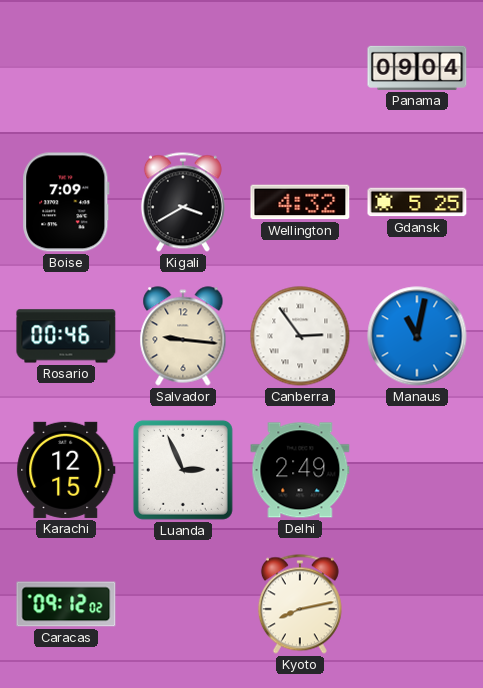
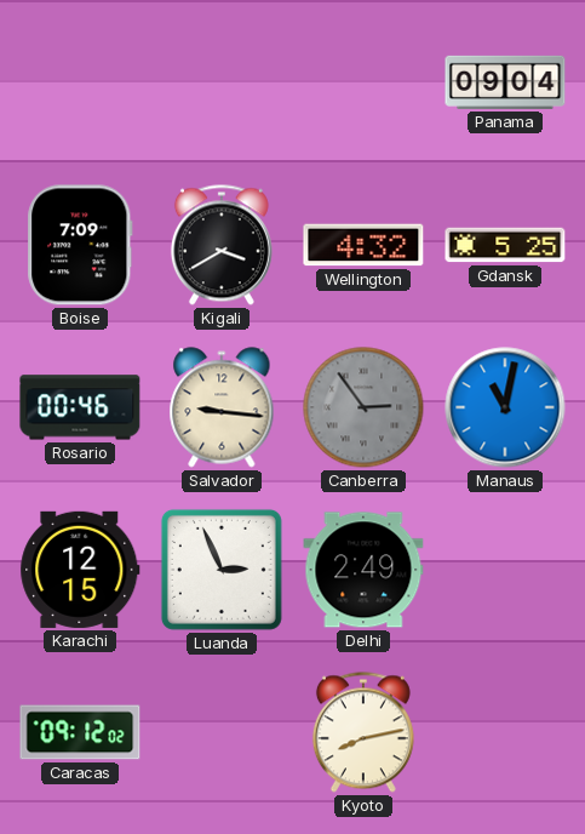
Canberra dial: white -> grey
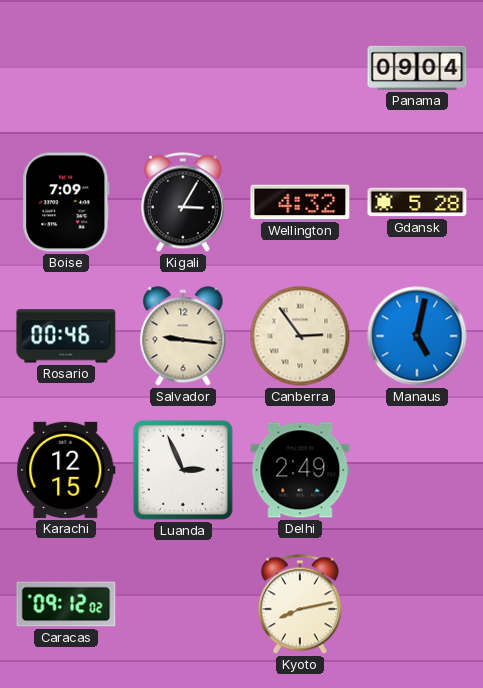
Kigali: 3:40 -> 3:05
Gdansk: 5:25 -> 5:28
Canberra dial: grey -> cream
Manaus: 11:02 -> 5:02
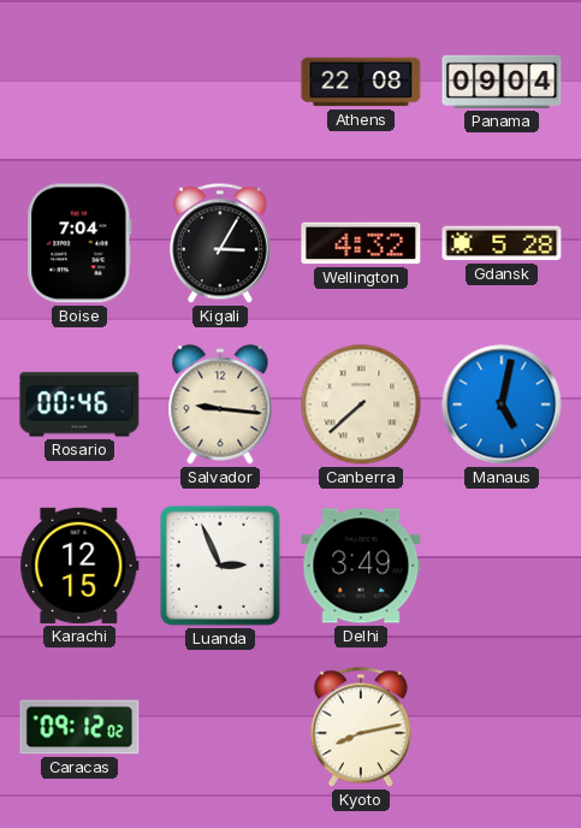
Athens: none -> 22:08
Boise: 7:09 -> 7:04
Canberra: 2:54 -> 7:38
Delhi: 2:49 -> 3:49
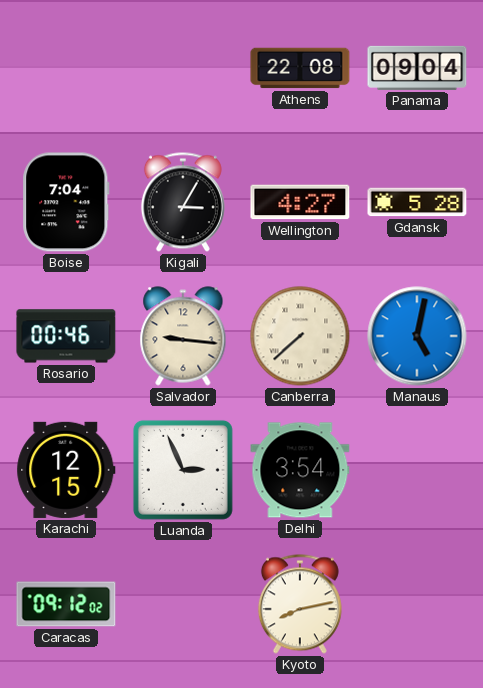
Wellington: 4:32 -> 4:27
Delhi: 3:49 -> 3:54
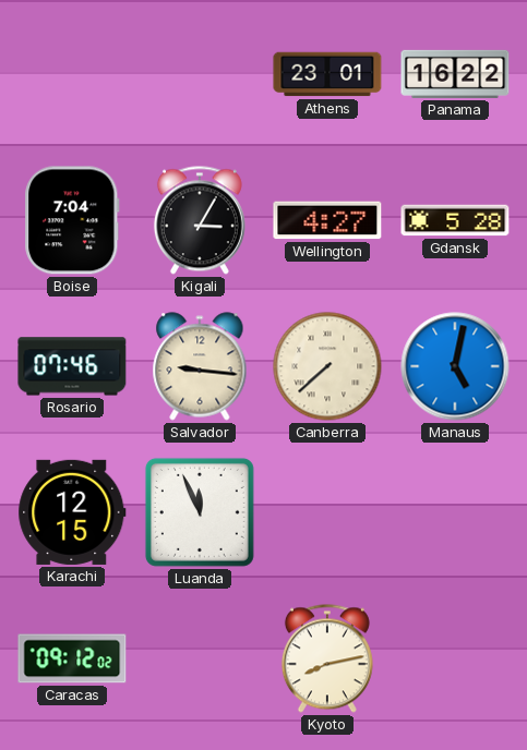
Athens: 22:08 -> 23:01
Panama: 09:04 -> 16:22
Rosario: 00:46 -> 07:46
Luanda: 2:56 -> 11:56
Delhi: 3:54 -> none
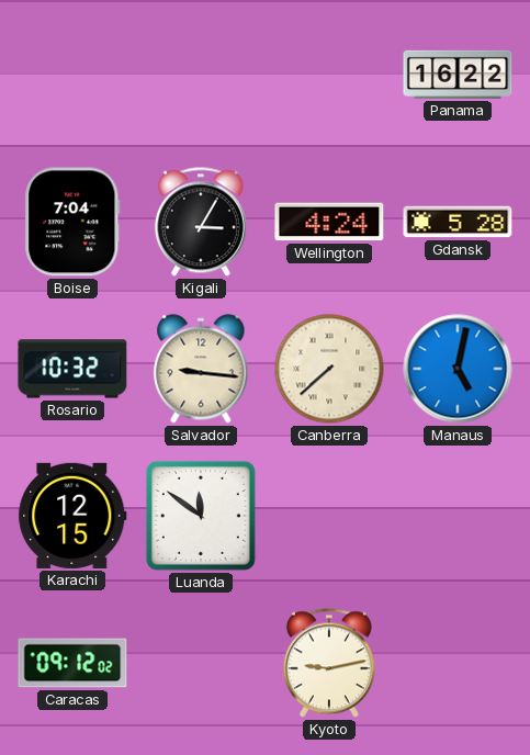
Athens: 23:01 -> none
Wellington: 4:27 -> 4:24
Rosario: 07:46 -> 10:32
Luanda: 11:56 -> 11:51
Kyoto: 8:13 -> 9:13
